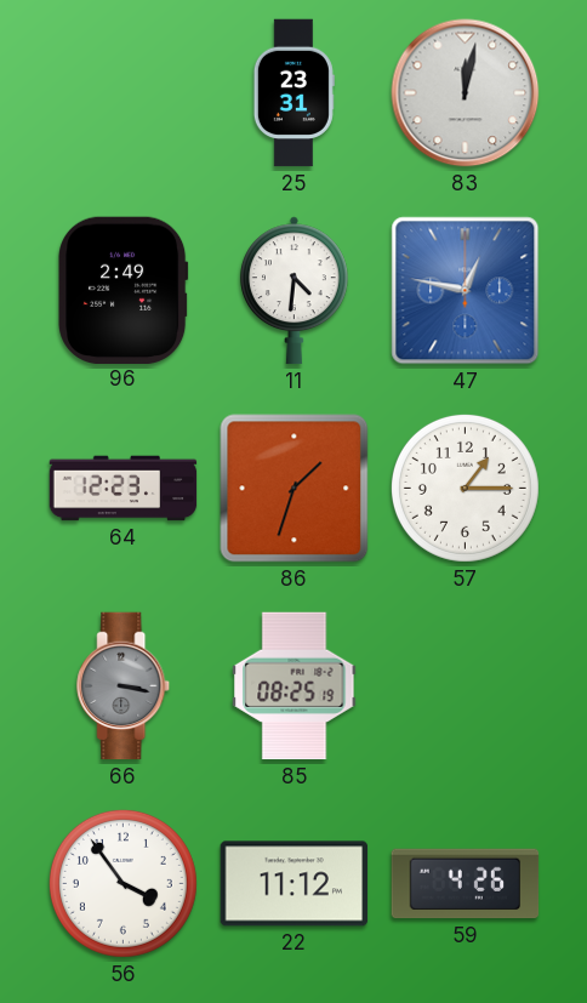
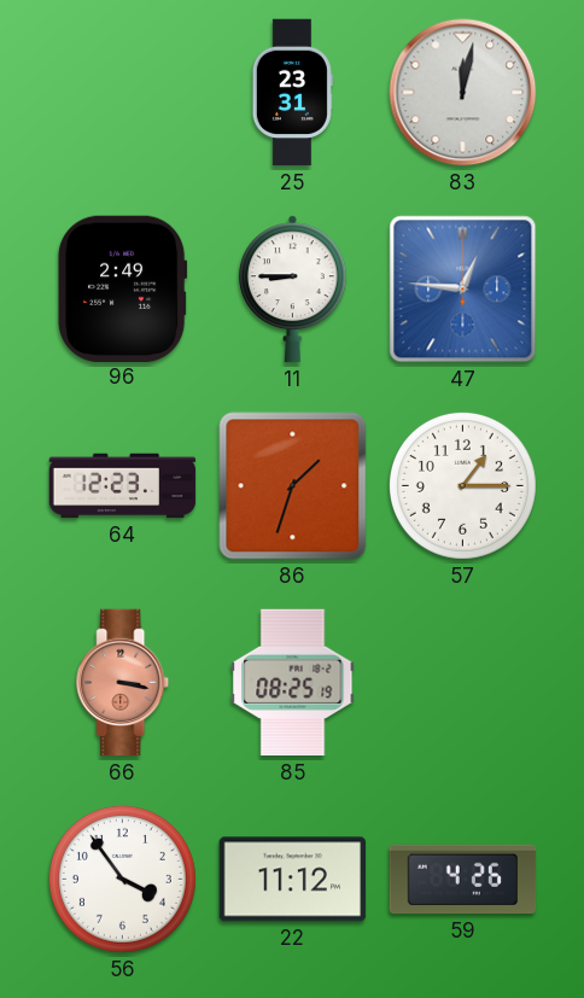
11: 4:31 -> 8:45
47: 12:47 -> 12:46
66 dial: grey -> salmon
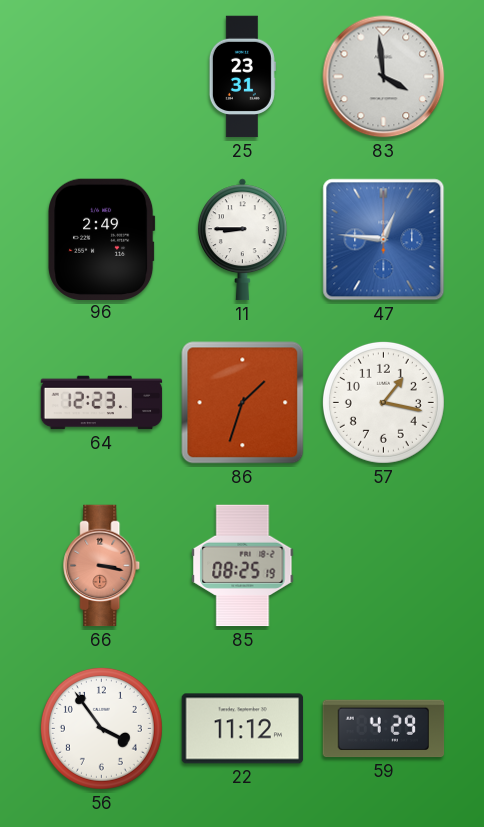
83: 12:02 -> 3:59
57: 1:15 -> 1:17
59: 4:26 -> 4:29
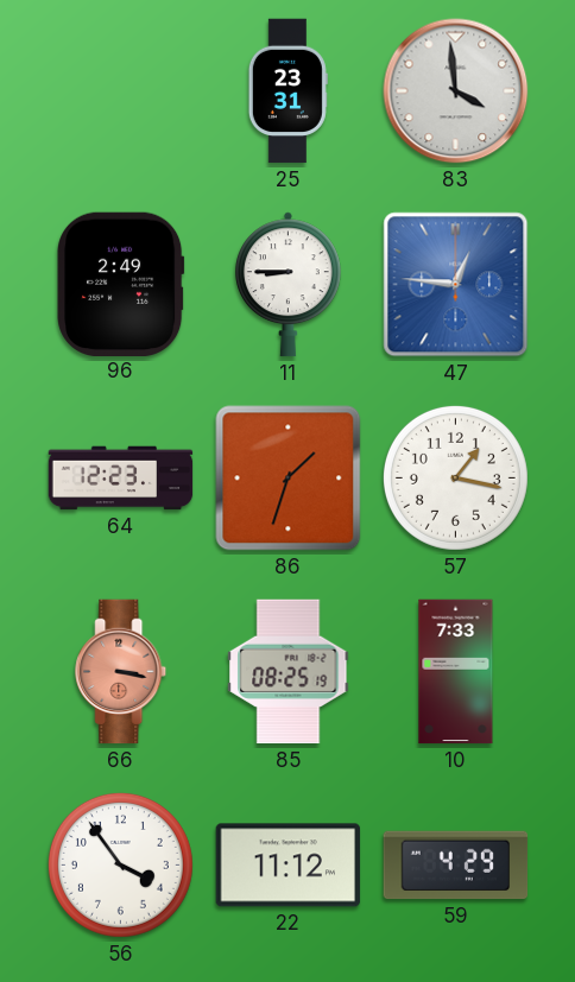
10: none -> 7:33
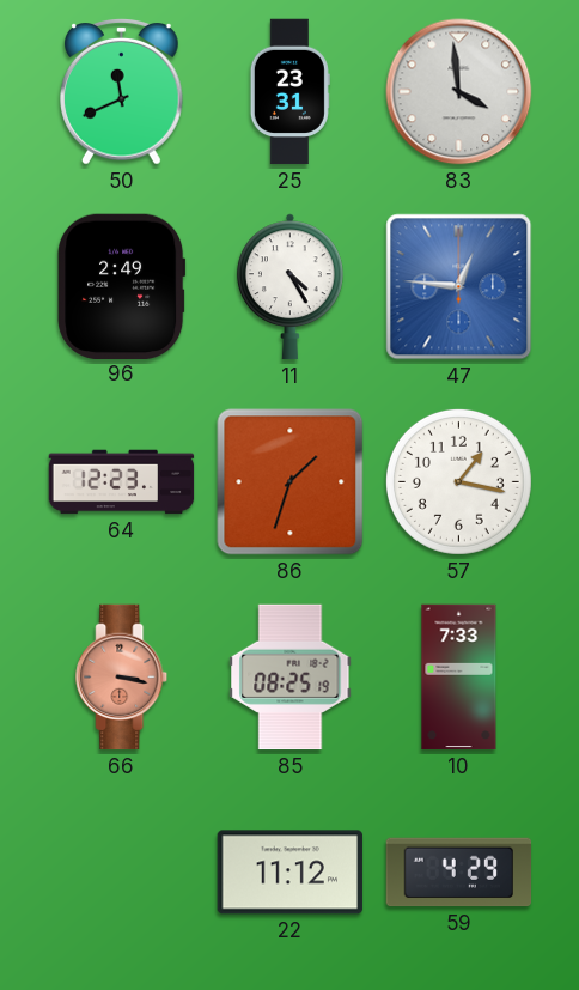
50: none -> 11:41
11: 8:45 -> 4:25
56: 3:54 -> none
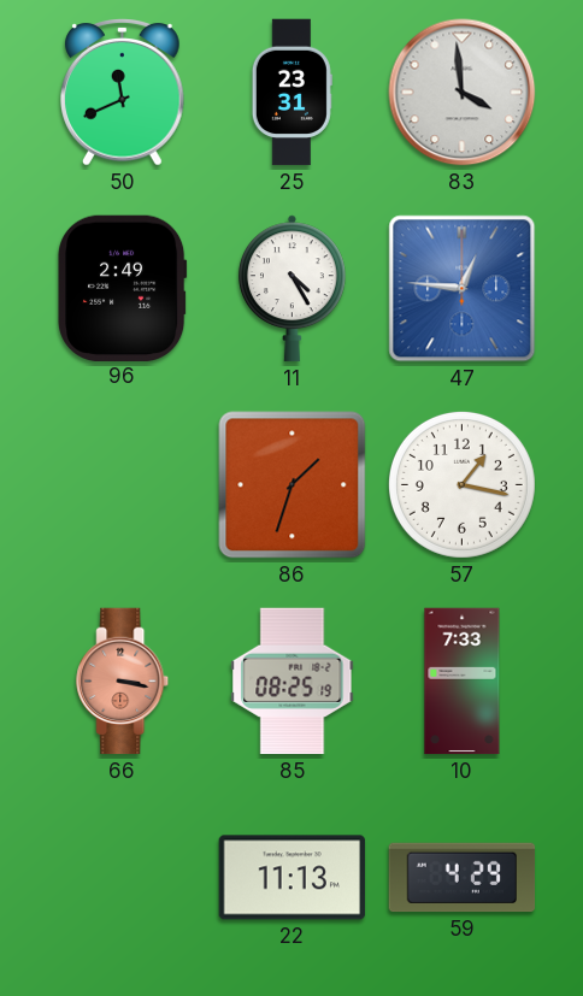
64: 12:23 -> none
22: 11:12 -> 11:13
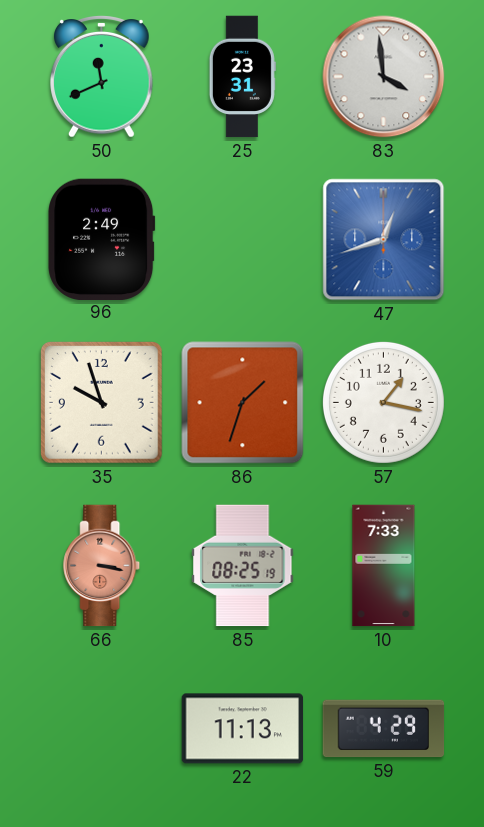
11: 4:25 -> none
47: 12:46 -> 12:42
35: none -> 9:57
